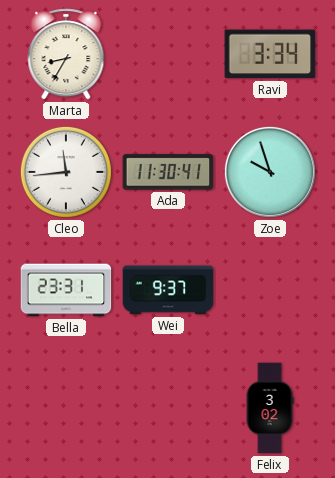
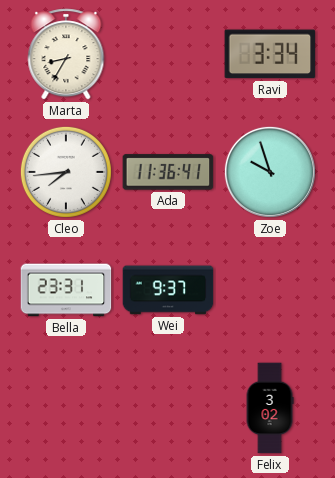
Cleo: 11:44 -> 7:44
Ada: 11:30 -> 11:36
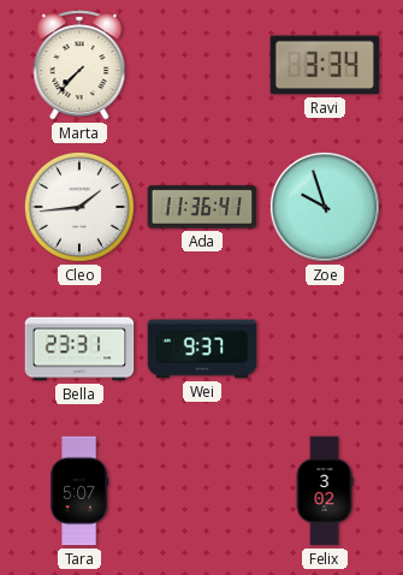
Marta: 8:35 -> 7:37
Cleo: 7:44 -> 1:44
Tara: none -> 5:07
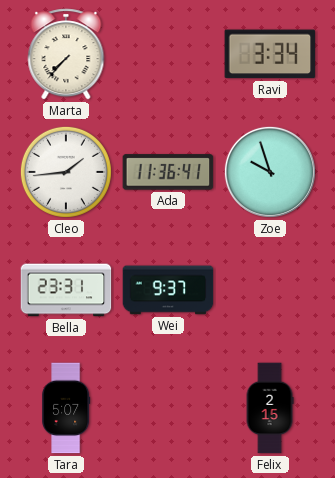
Felix: 3:02 -> 2:15
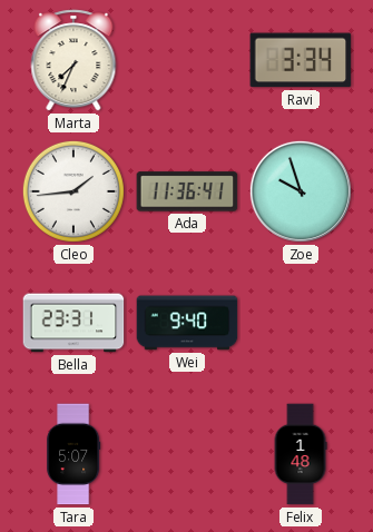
Marta: 7:37 -> 7:34
Wei: 9:37 -> 9:40
Felix: 2:15 -> 1:48
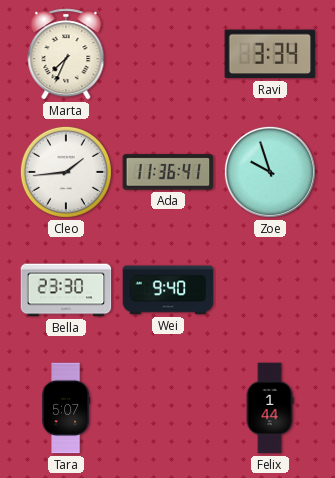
Bella: 23:31 -> 23:30
Felix: 1:48 -> 1:44
